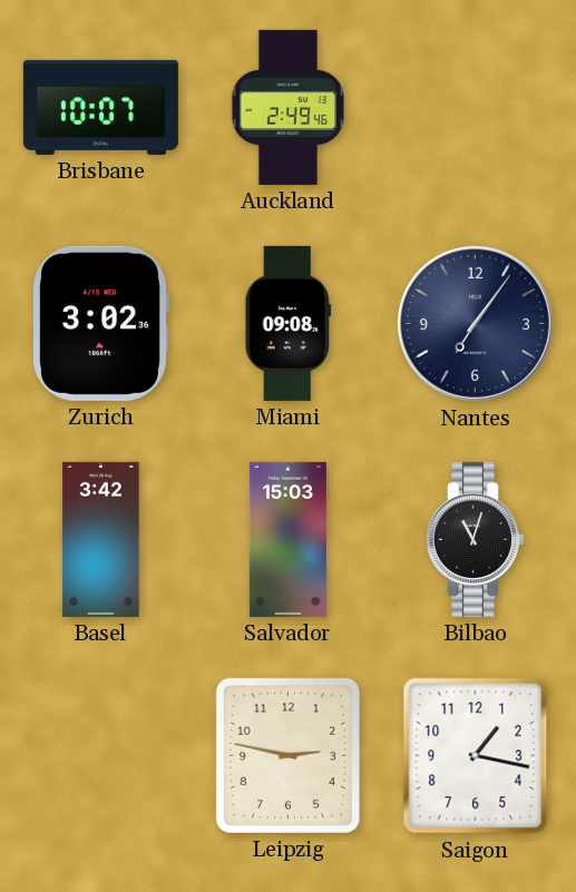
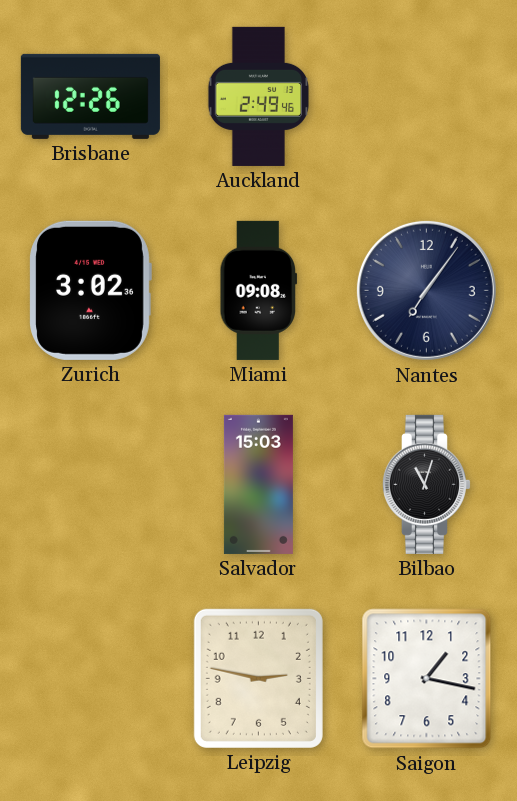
Brisbane: 10:07 -> 12:26
Basel: 3:42 -> none
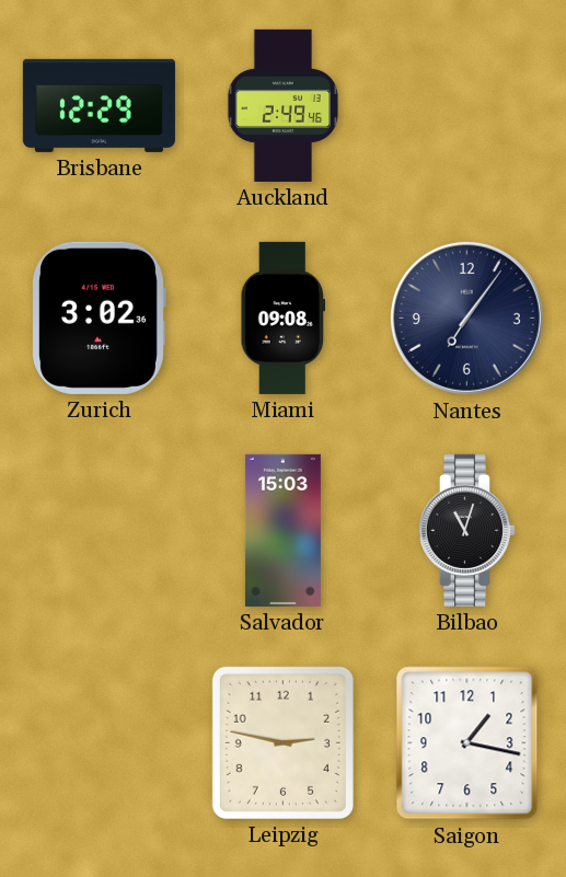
Brisbane: 12:26 -> 12:29
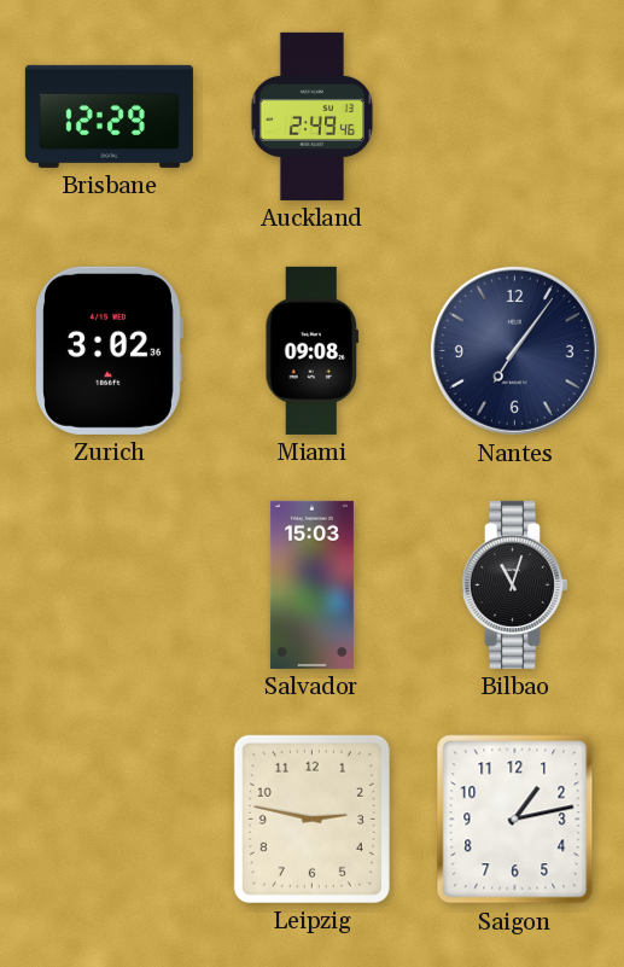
Saigon: 1:17 -> 1:13
